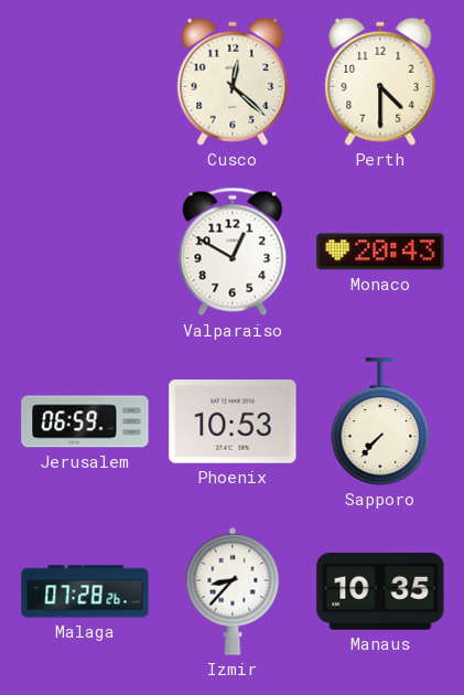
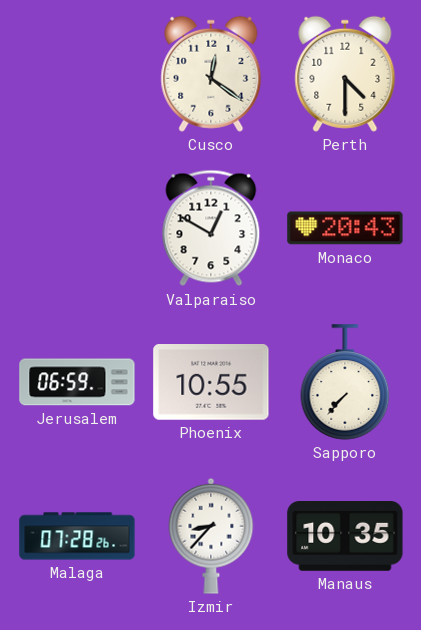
Cusco: 12:22 -> 12:21
Phoenix: 10:53 -> 10:55
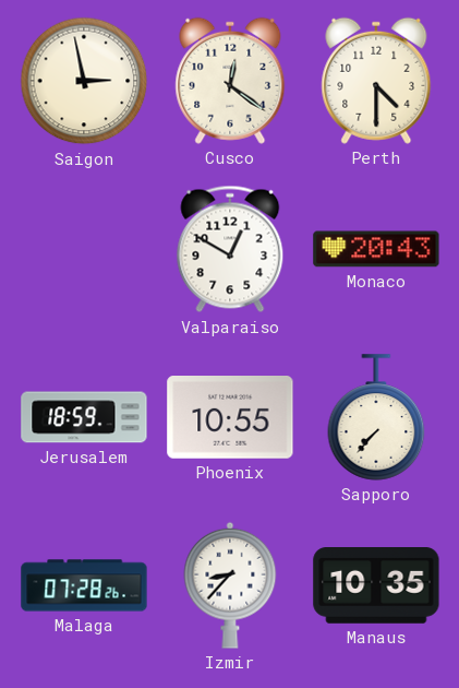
Saigon: none -> 2:58
Jerusalem: 06:59 -> 18:59
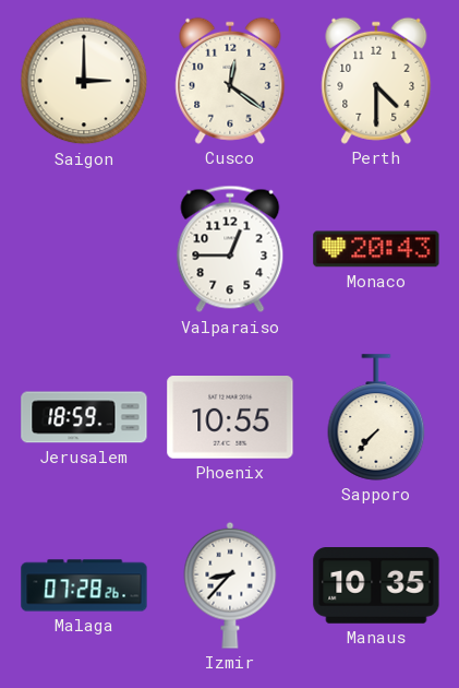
Saigon: 2:58 -> 3:00
Valparaiso: 12:50 -> 12:45
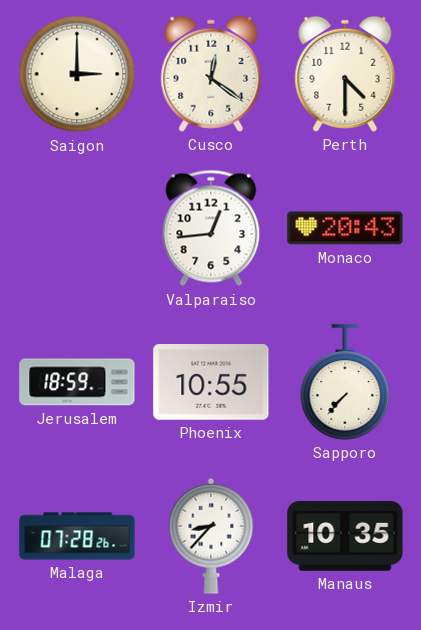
Valparaiso: 12:45 -> 12:44
